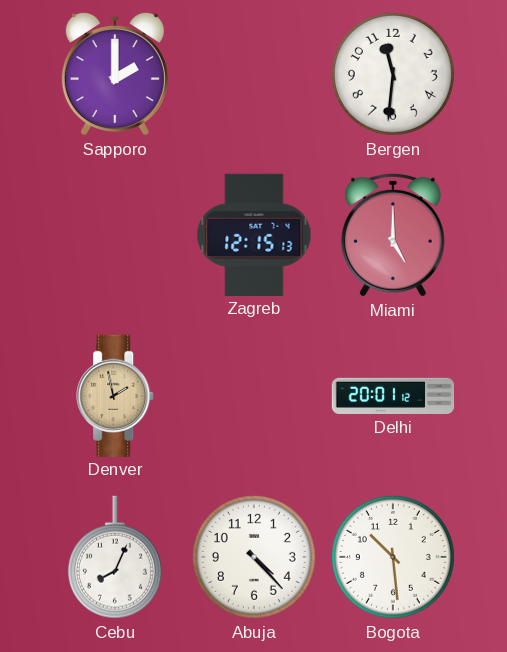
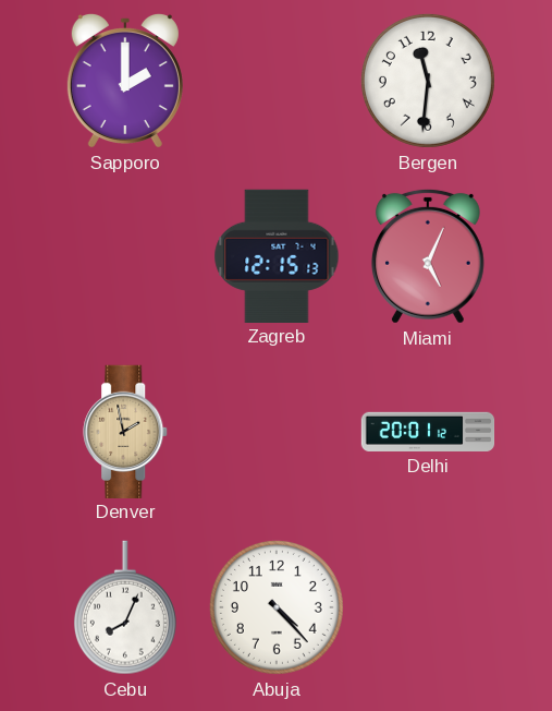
Miami: 5:00 -> 5:04
Bogota: 10:29 -> none
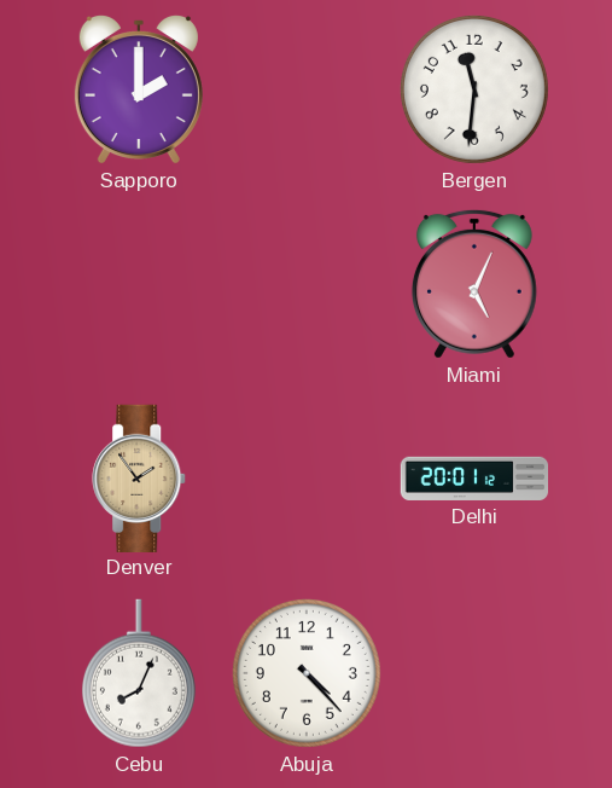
Zagreb: 12:15 -> none
Denver: 1:58 -> 1:54
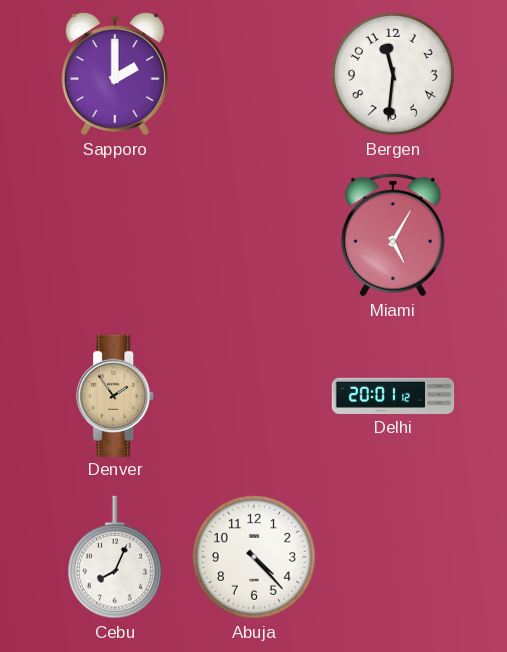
Miami: 5:04 -> 5:05
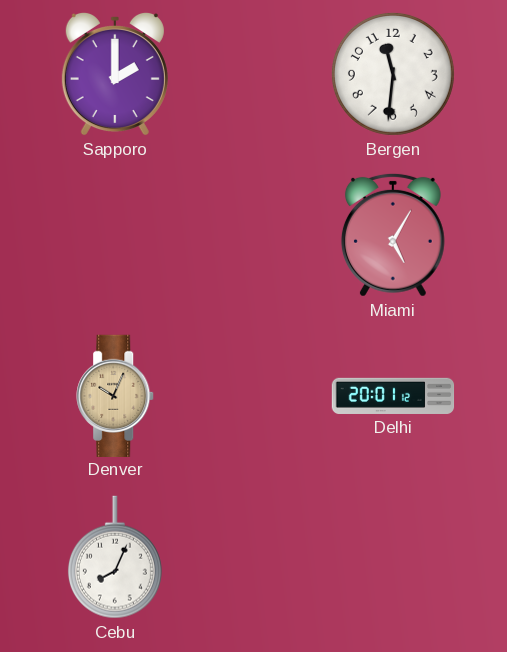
Denver: 1:54 -> 10:04
Abuja: 4:23 -> none
